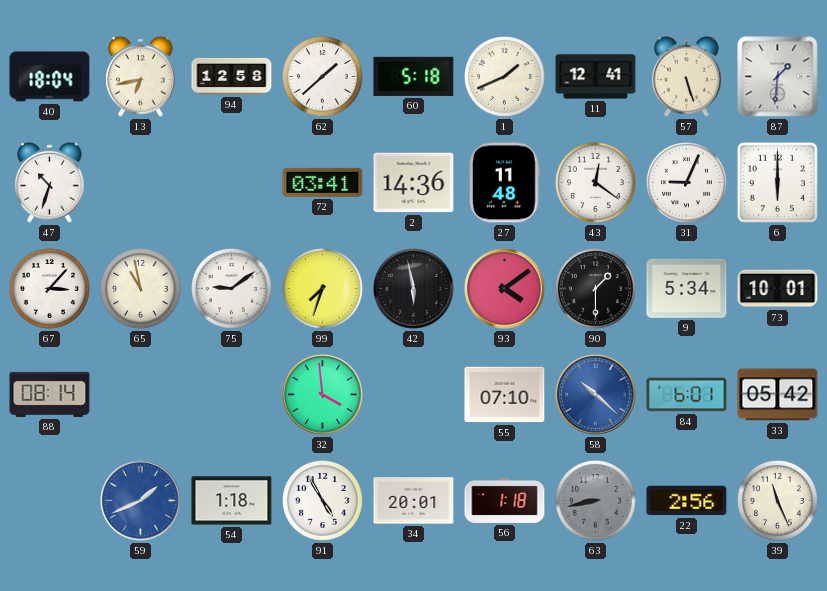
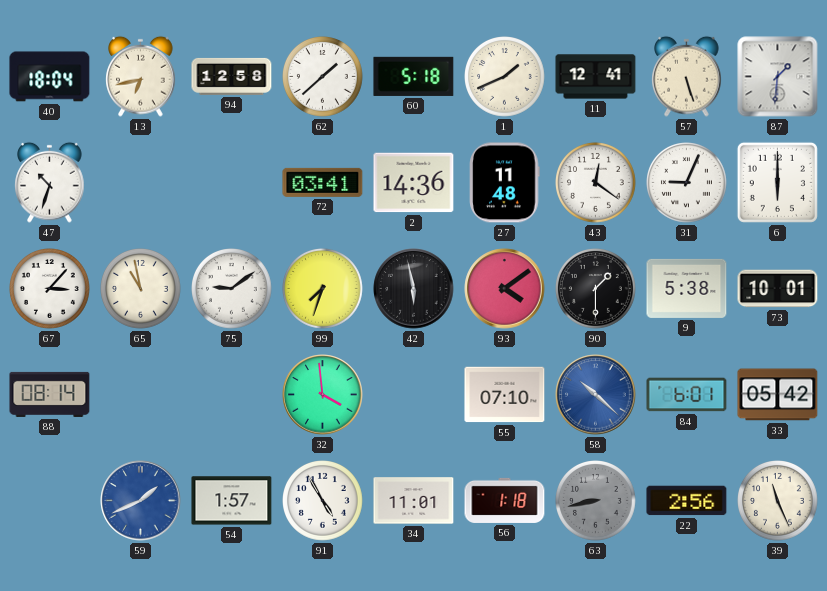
9: 5:34 -> 5:38
54: 1:18 -> 1:57
34: 20:01 -> 11:01
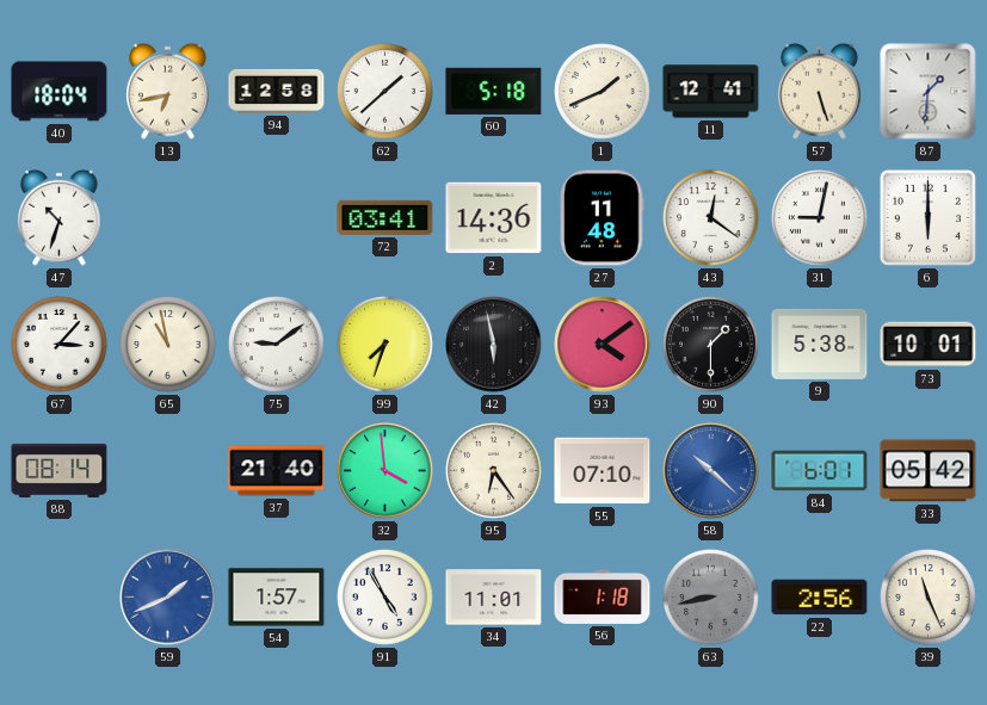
31: 9:04 -> 9:02
37: none -> 21:40
95: none -> 6:24
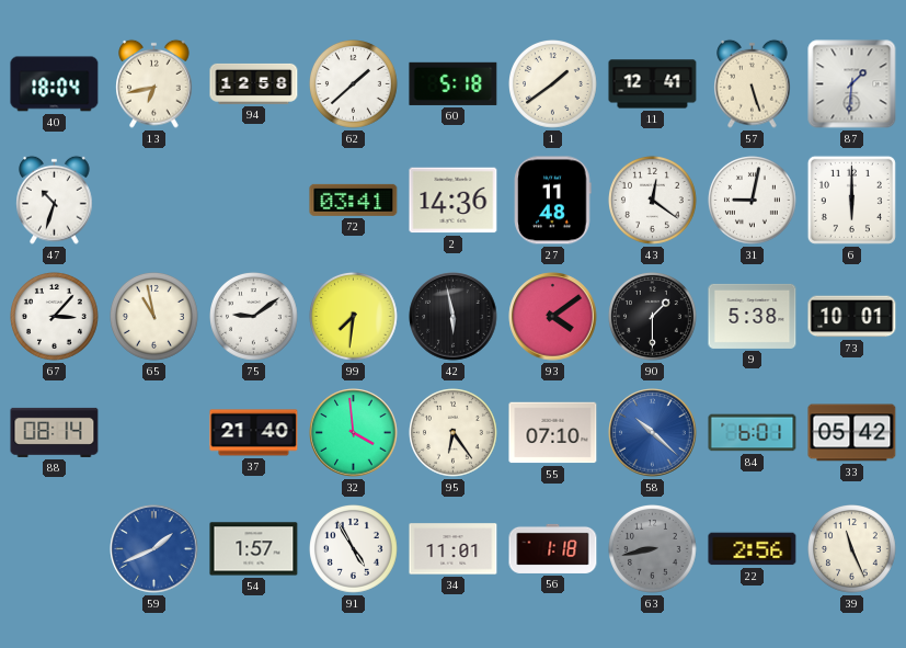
1: 1:41 -> 1:39
99: 7:33 -> 7:31
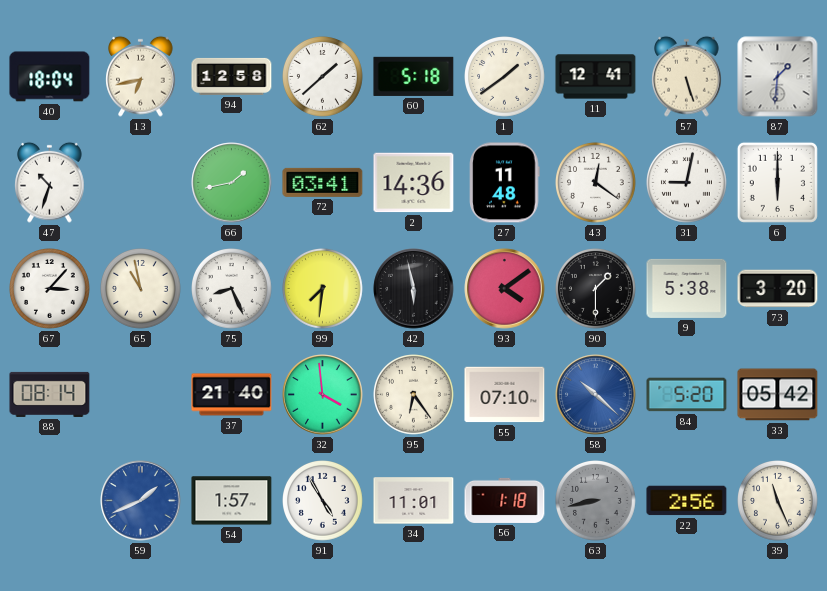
66: none -> 1:43
75: 9:09 -> 8:26
73: 10:01 -> 3:20
84: 6:01 -> 5:20
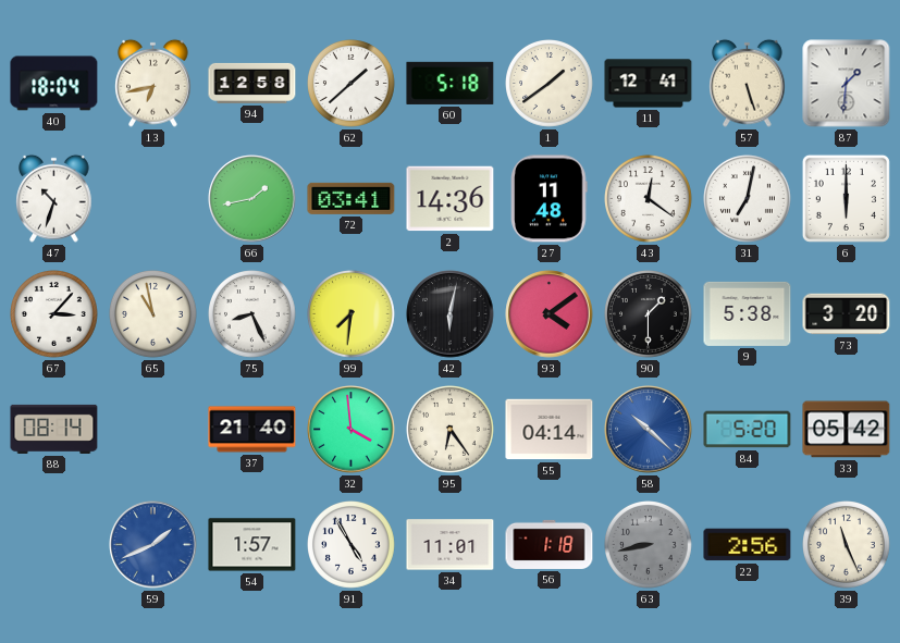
31: 9:02 -> 7:02
42: 5:58 -> 6:02
55: 07:10 -> 04:14
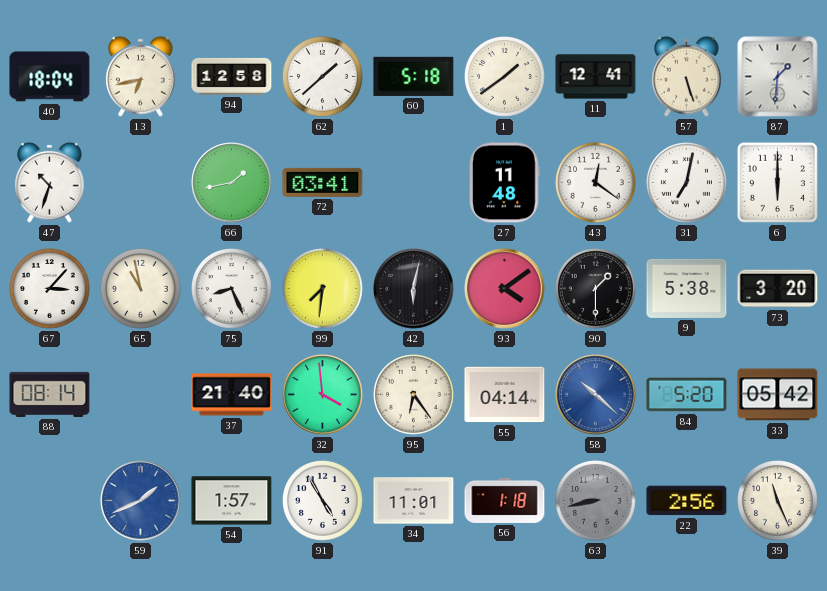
2: 14:36 -> none
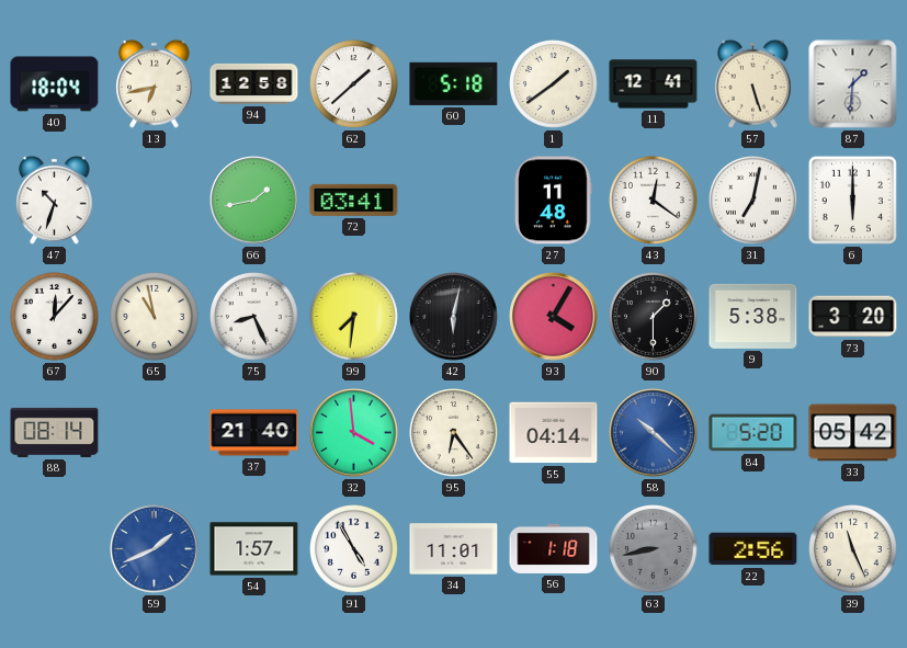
67: 3:07 -> 12:07
93: 4:09 -> 4:05
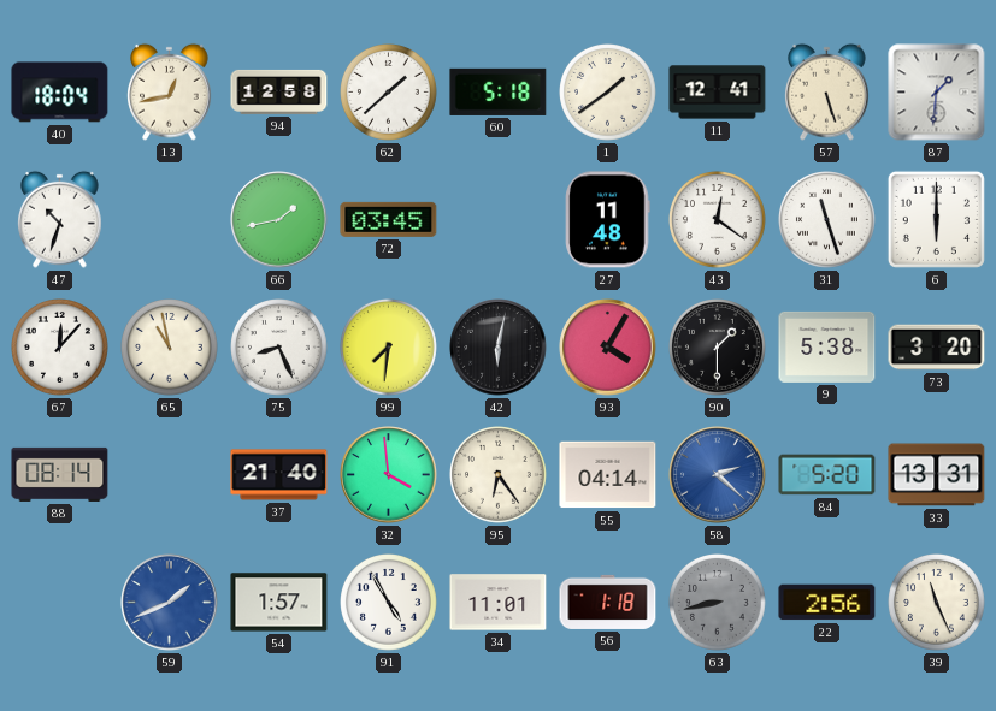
13: 6:43 -> 12:43
72: 03:41 -> 03:45
31: 7:02 -> 11:27
58: 10:22 -> 2:22
33: 05:42 -> 13:31
